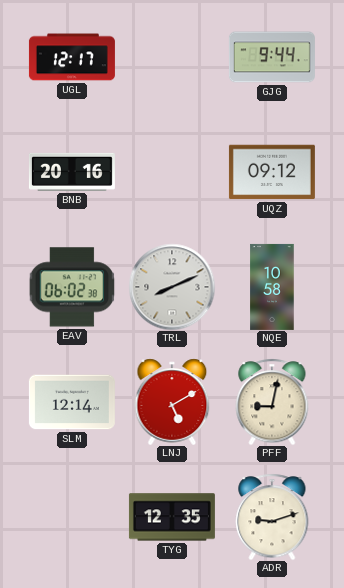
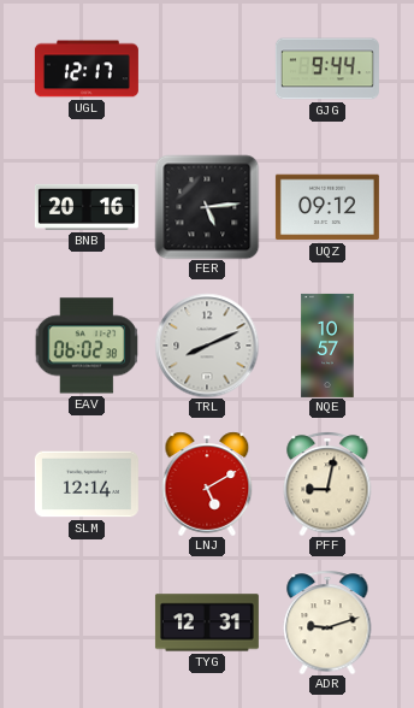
FER: none -> 5:14
NQE: 10:58 -> 10:57
TYG: 12:35 -> 12:31
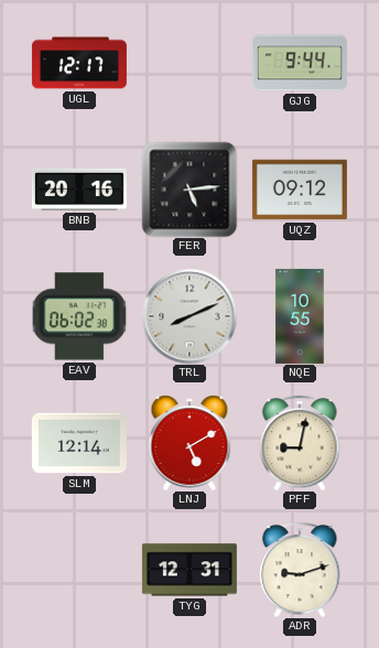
NQE: 10:57 -> 10:55
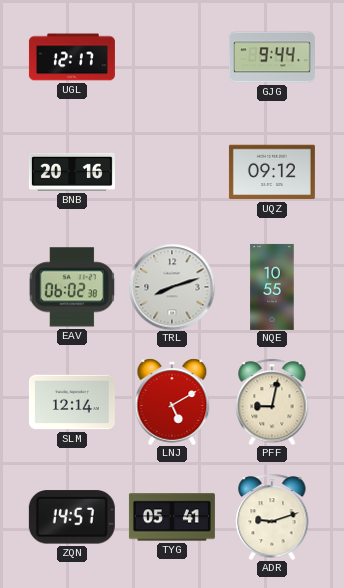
FER: 5:14 -> none
TRL: 8:11 -> 8:12
ZQN: none -> 14:57
TYG: 12:31 -> 05:41
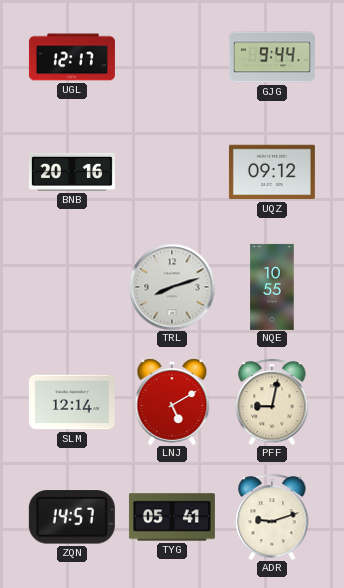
EAV: 06:02 -> none
